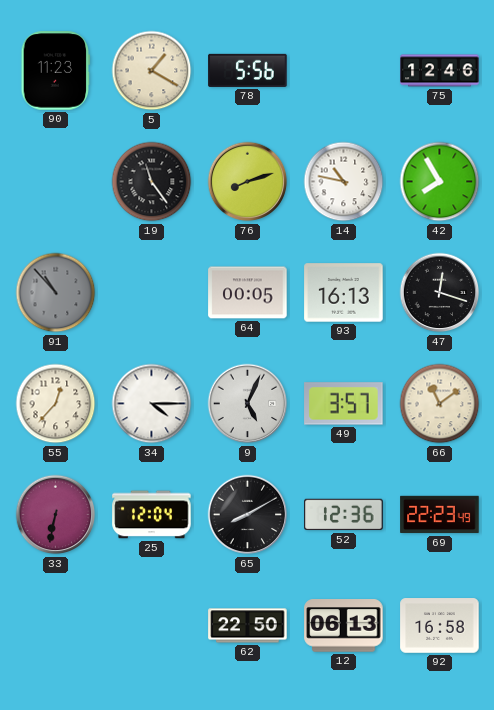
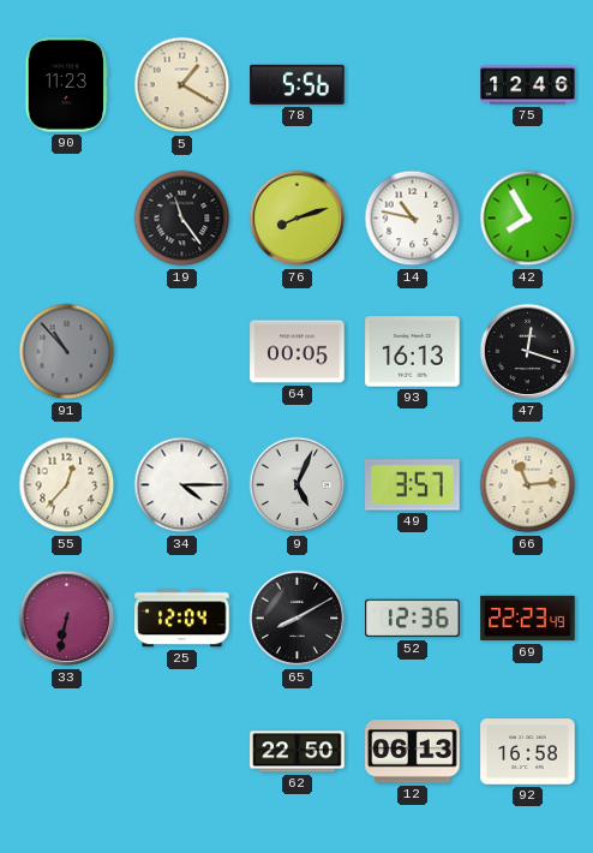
66: 11:09 -> 11:14
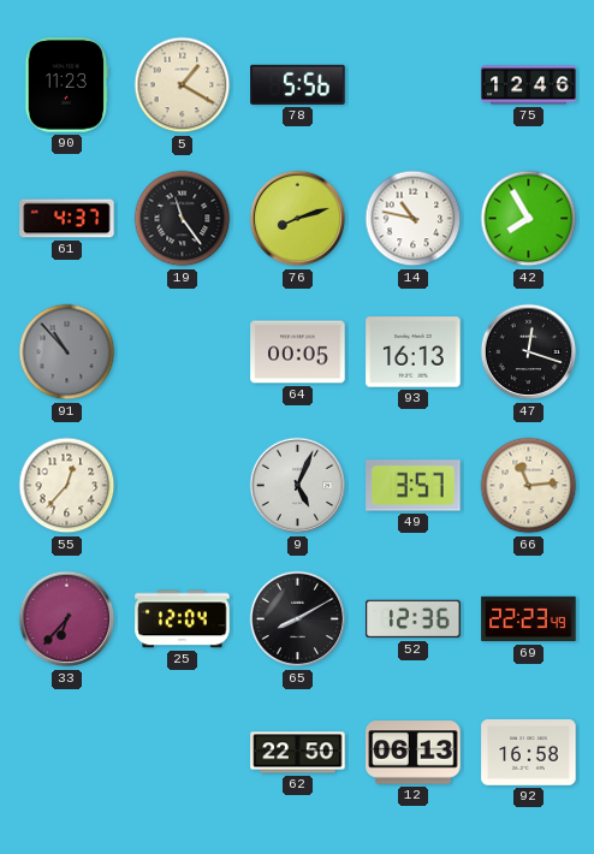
61: none -> 4:37
34: 4:15 -> none
33: 6:32 -> 6:37
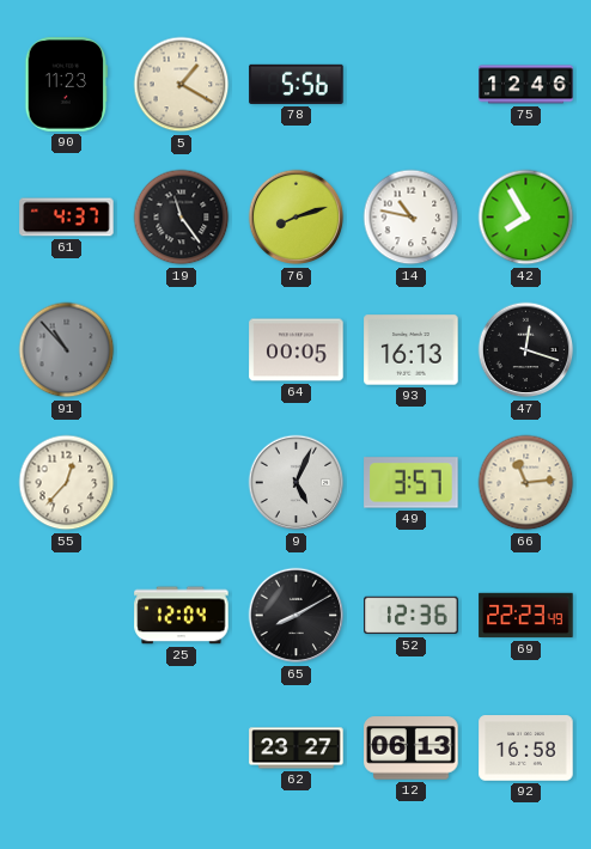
33: 6:37 -> none
62: 22:50 -> 23:27
